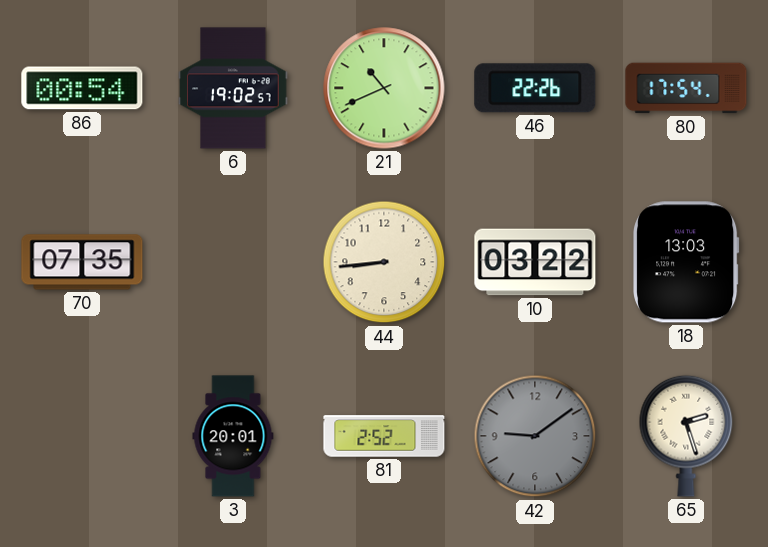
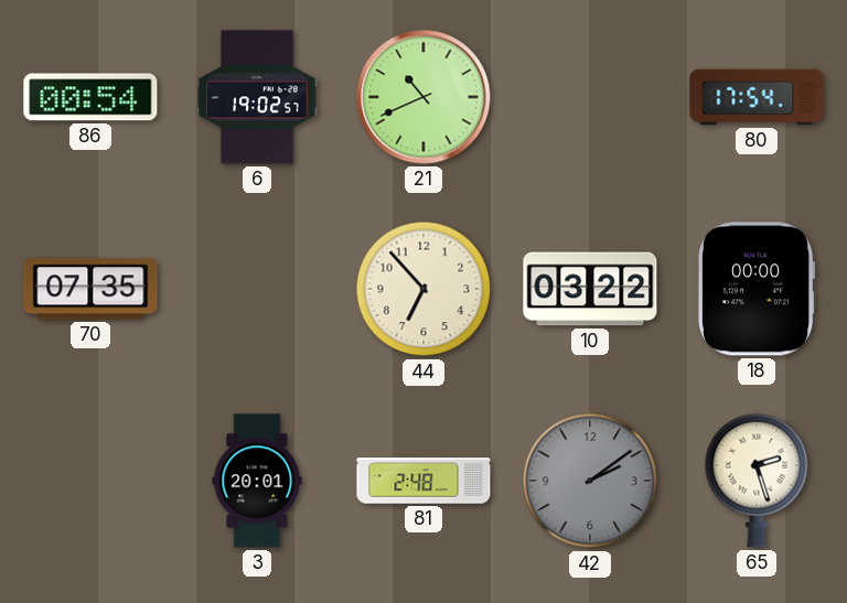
46: 22:26 -> none
44: 8:44 -> 6:53
18: 13:03 -> 00:00
81: 2:52 -> 2:48
42: 9:09 -> 2:09
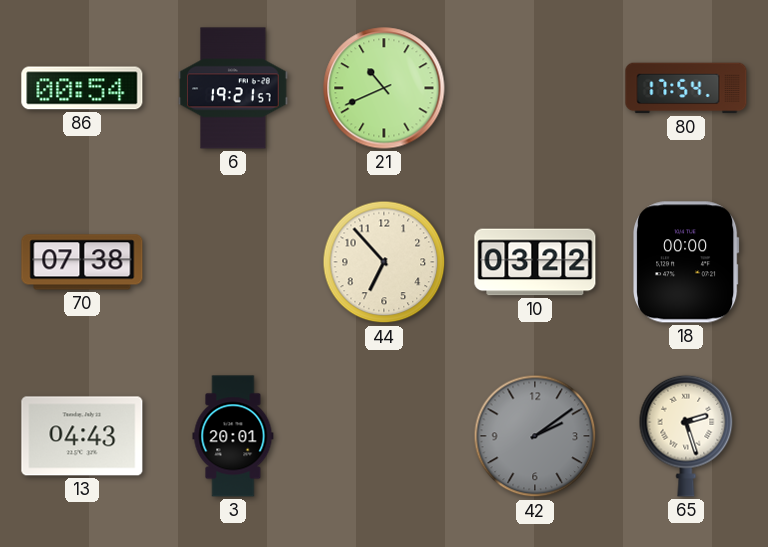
6: 19:02 -> 19:21
70: 07:35 -> 07:38
13: none -> 04:43
81: 2:48 -> none
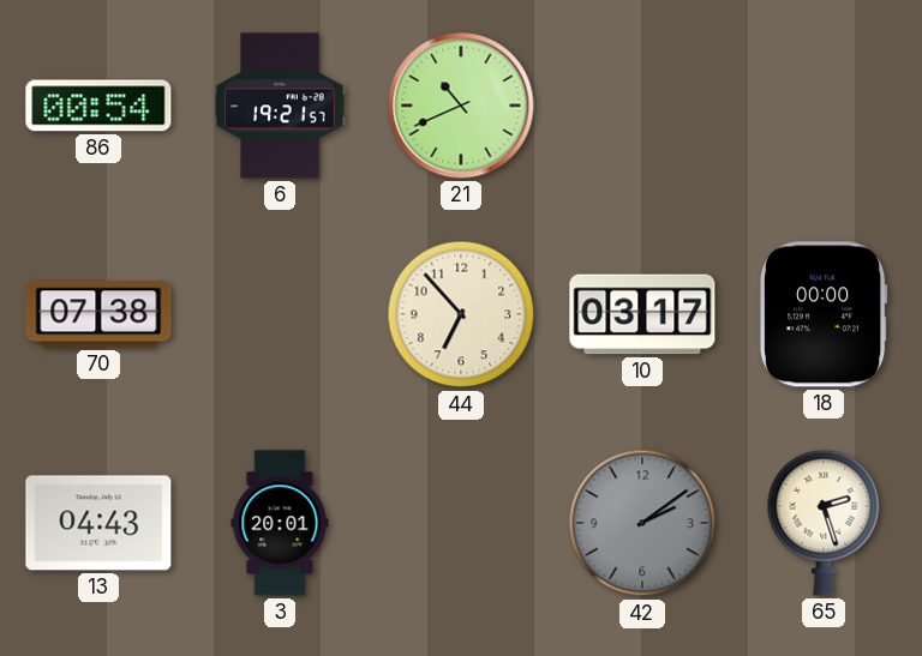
80: 17:54 -> none
10: 03:22 -> 03:17
